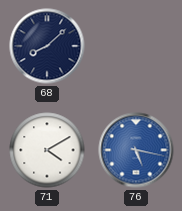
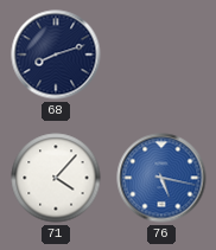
68: 8:08 -> 8:12
71: 4:10 -> 4:07
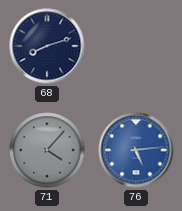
71 dial: white -> grey
76: 5:17 -> 5:14
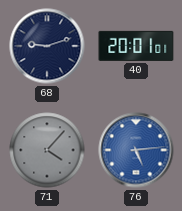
68: 8:12 -> 9:12
40: none -> 20:01
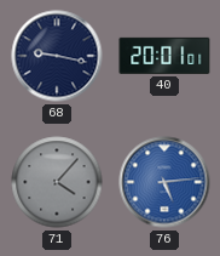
68: 9:12 -> 9:17
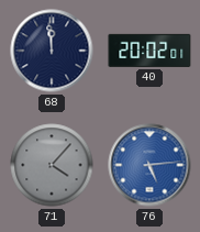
68: 9:17 -> 11:59
40: 20:01 -> 20:02
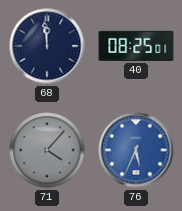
40: 20:02 -> 08:25
76: 5:14 -> 5:34
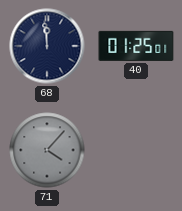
40: 08:25 -> 01:25
76: 5:34 -> none
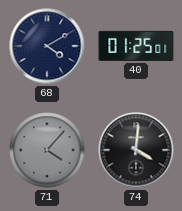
68: 11:59 -> 4:10
74: none -> 4:01
